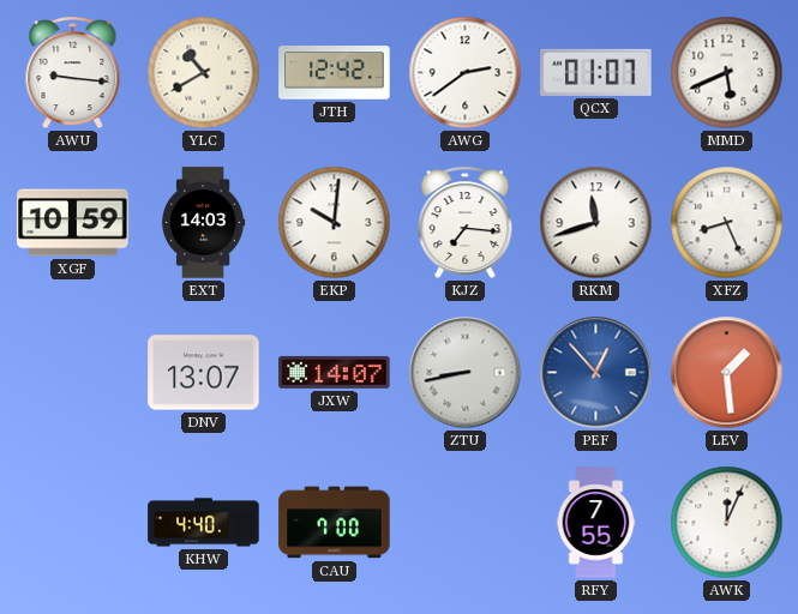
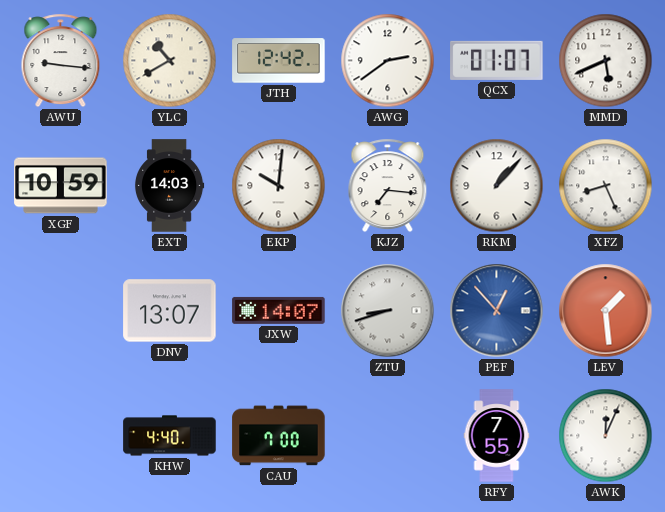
RKM: 11:42 -> 1:07
ZTU: 8:43 -> 8:42
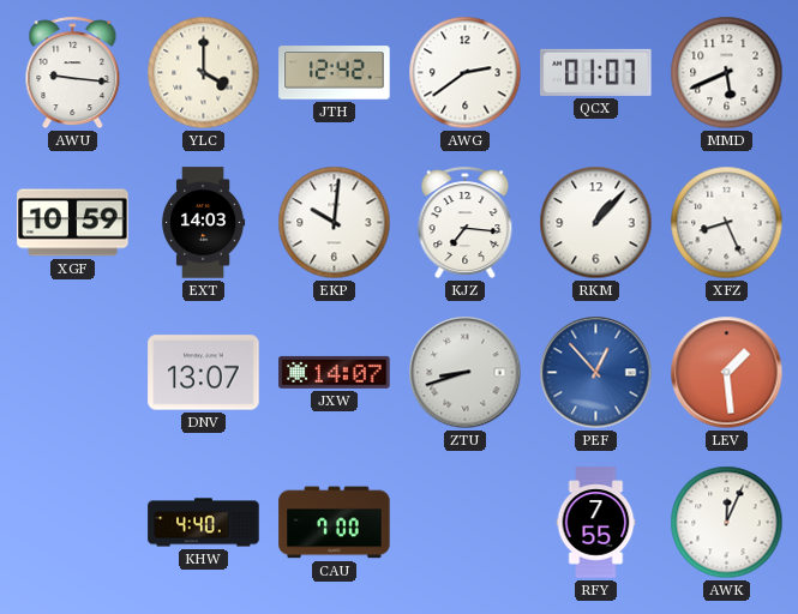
YLC: 10:40 -> 4:00
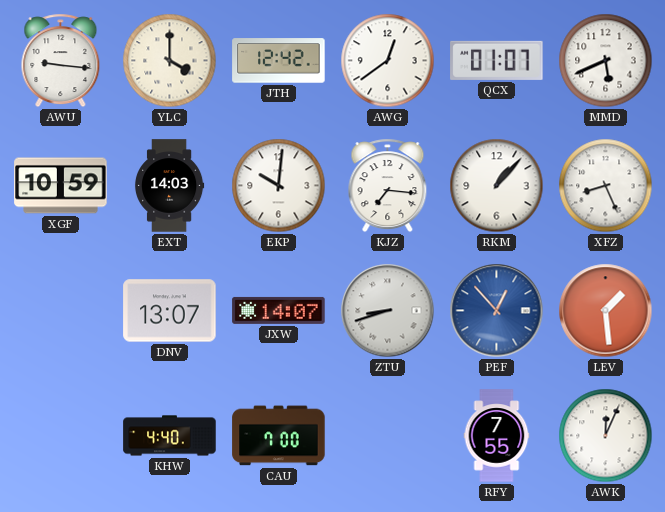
AWG: 2:39 -> 12:39
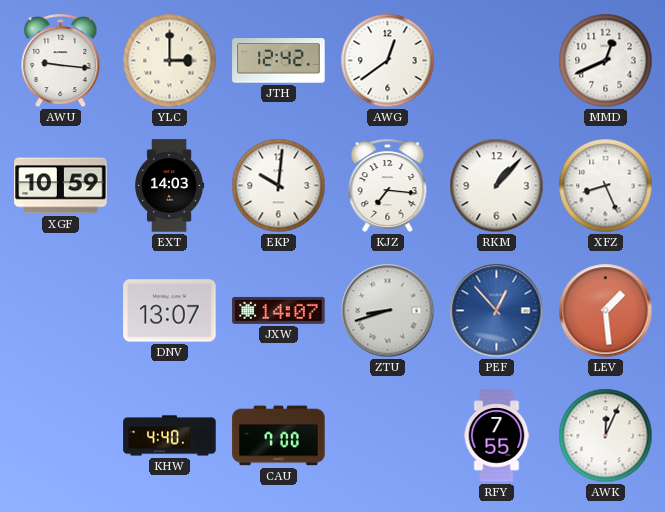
YLC: 4:00 -> 3:00
QCX: 01:07 -> none
MMD: 5:41 -> 12:41
